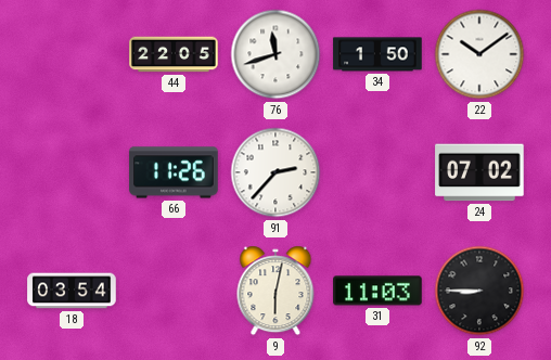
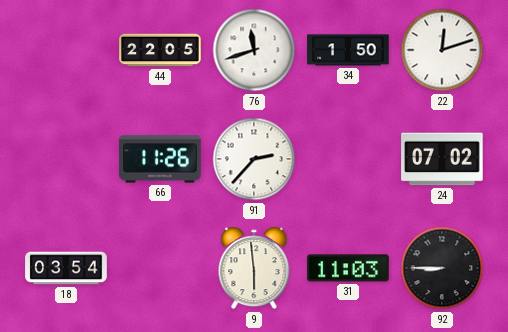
22: 10:09 -> 12:12
9: 6:02 -> 5:59
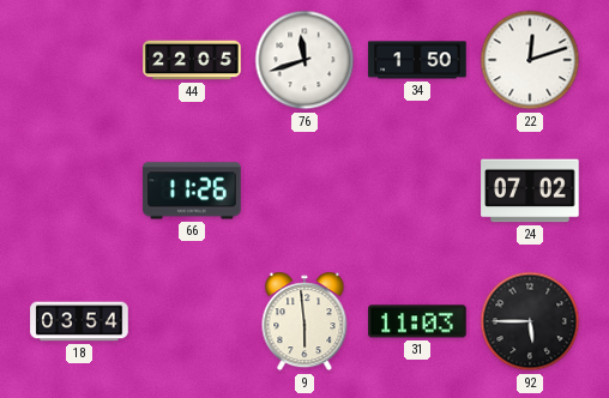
91: 2:37 -> none
92: 8:45 -> 5:45
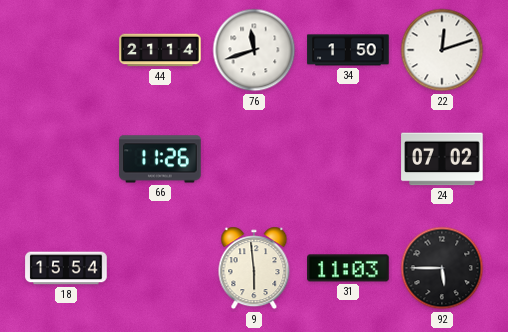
44: 22:05 -> 21:14
18: 03:54 -> 15:54
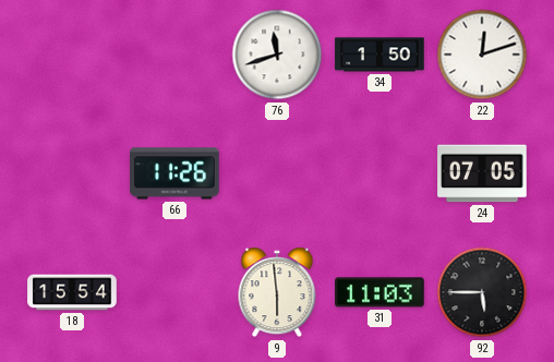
44: 21:14 -> none
24: 07:02 -> 07:05
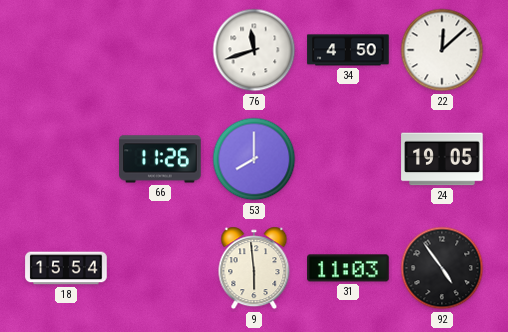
34: 1:50 -> 4:50
22: 12:12 -> 12:08
53: none -> 8:00
24: 07:05 -> 19:05
92: 5:45 -> 4:54
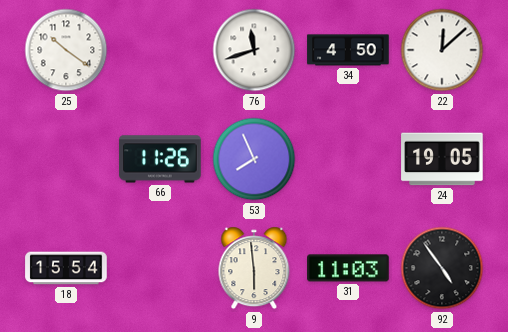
25: none -> 10:21
53: 8:00 -> 7:56
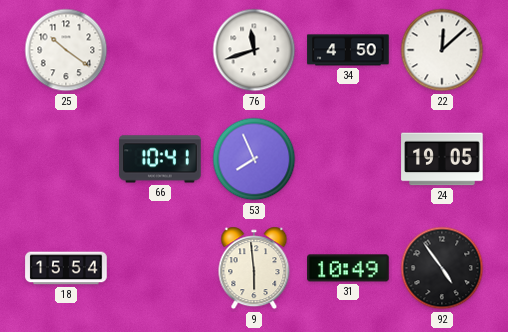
66: 11:26 -> 10:41
31: 11:03 -> 10:49
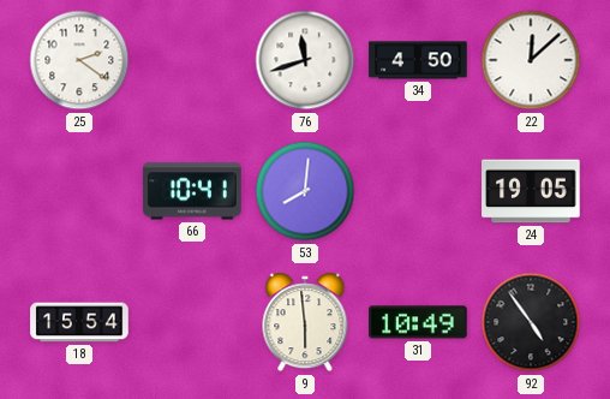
25: 10:21 -> 2:21
53: 7:56 -> 8:01
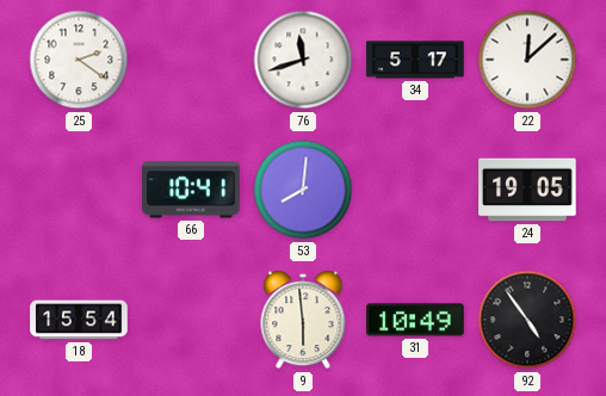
34: 4:50 -> 5:17
